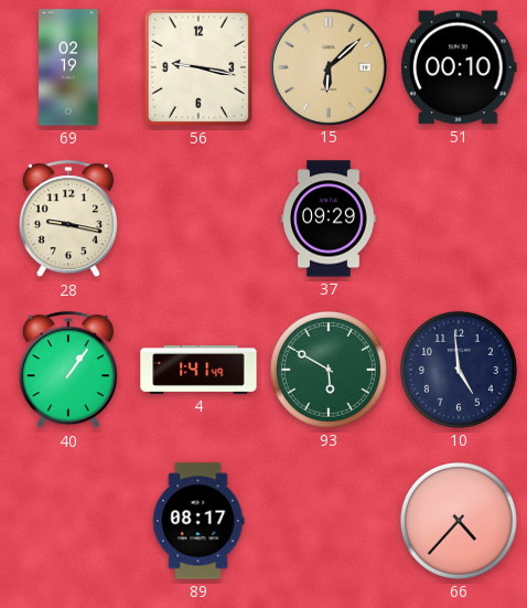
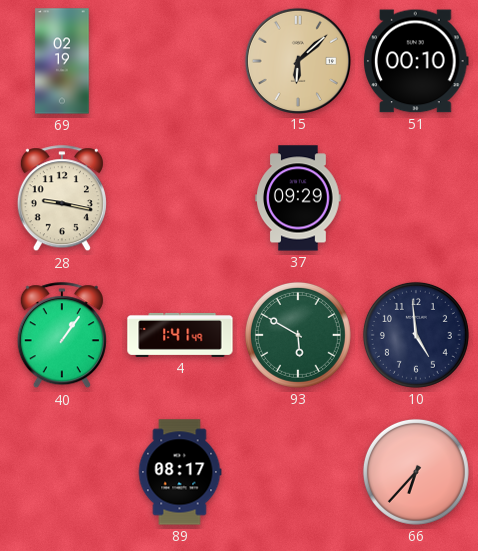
56: 9:17 -> none
66: 4:37 -> 6:37
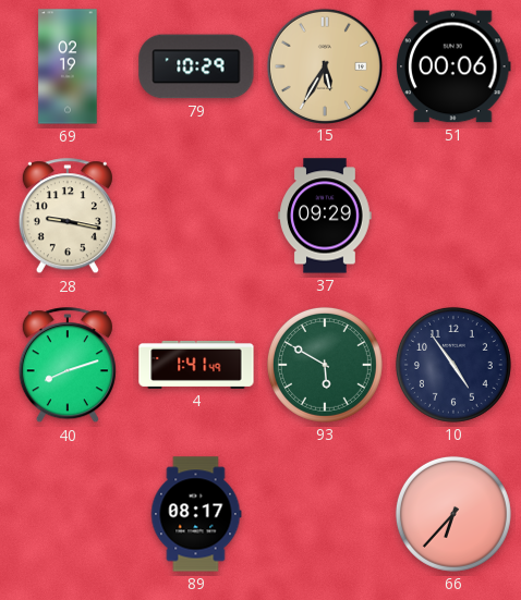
79: none -> 10:29
15: 6:08 -> 5:35
51: 00:10 -> 00:06
40: 1:06 -> 8:12
10: 4:59 -> 4:54
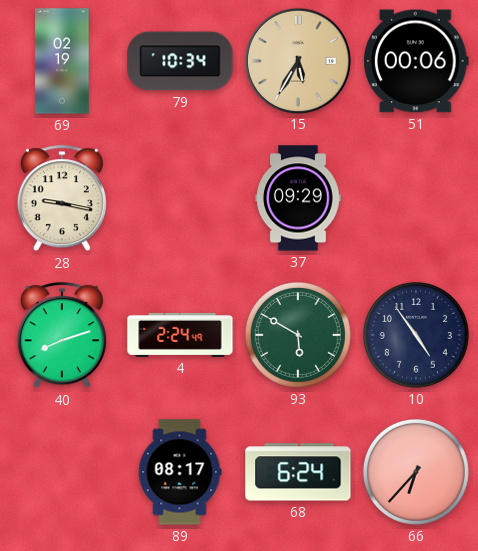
79: 10:29 -> 10:34
4: 1:41 -> 2:24
68: none -> 6:24
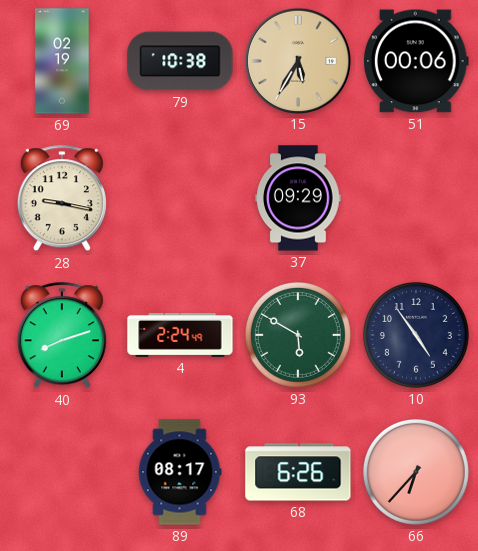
79: 10:34 -> 10:38
68: 6:24 -> 6:26
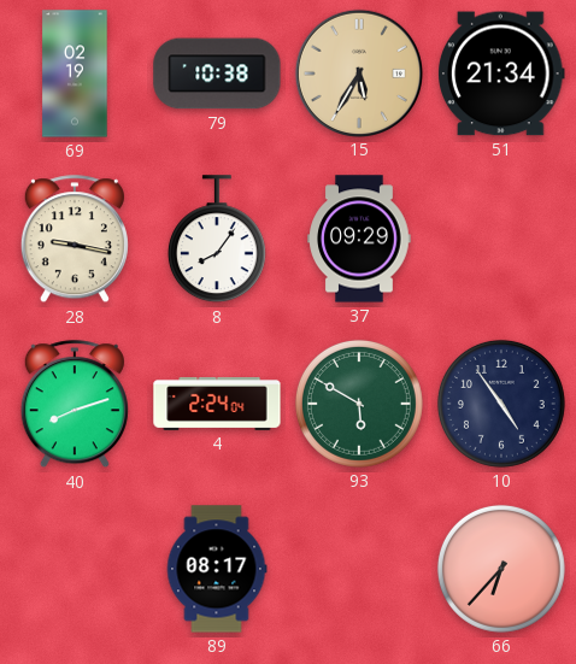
51: 00:06 -> 21:34
8: none -> 8:06
4: 2:24:49 -> 2:24:04
68: 6:26 -> none
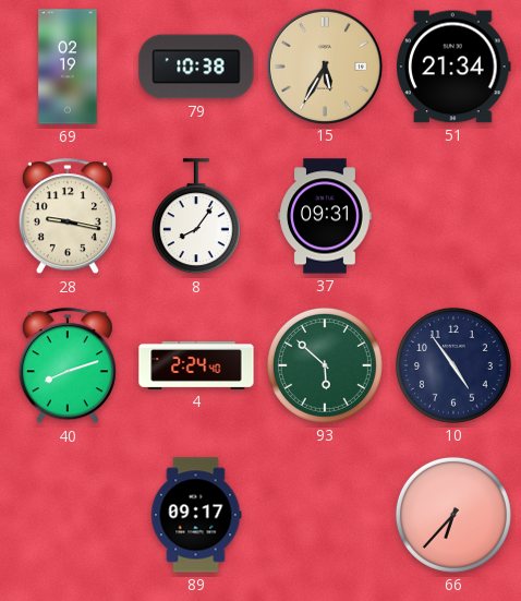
37: 09:29 -> 09:31
4: 2:24:04 -> 2:24:40
93: 5:50 -> 5:52
89: 08:17 -> 09:17
